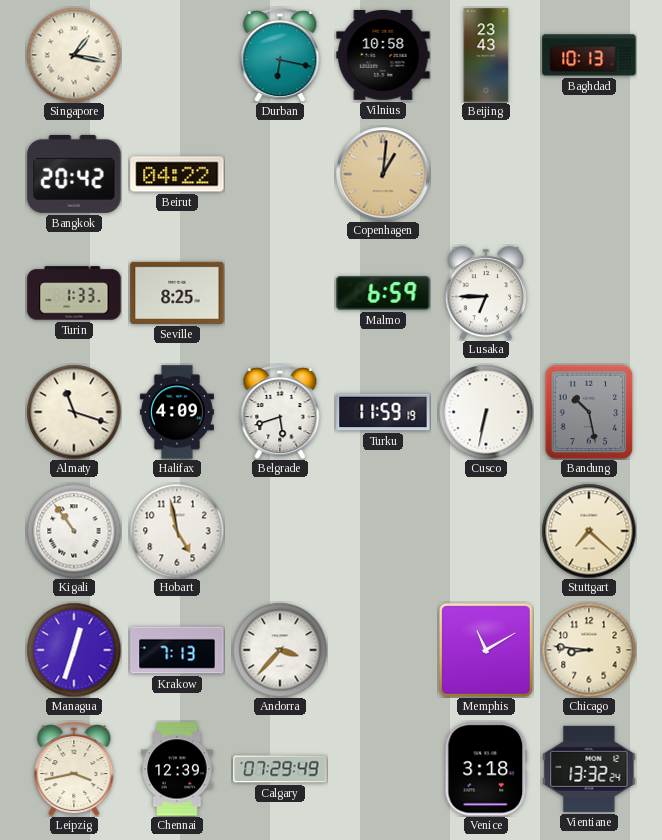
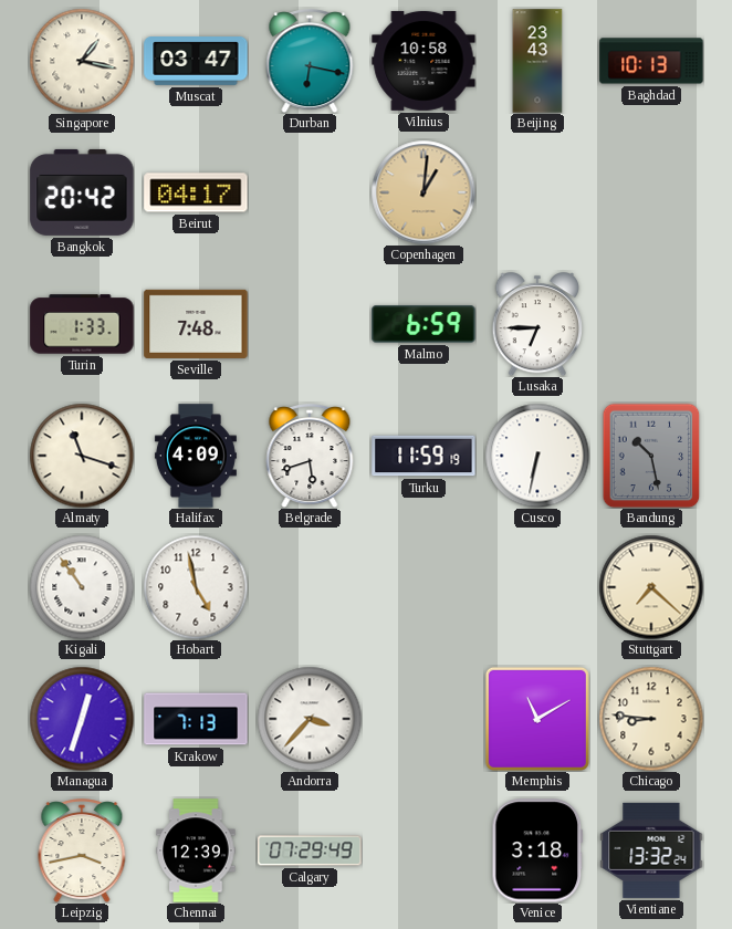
Muscat: none -> 03:47
Beirut: 04:22 -> 04:17
Seville: 8:25 -> 7:48
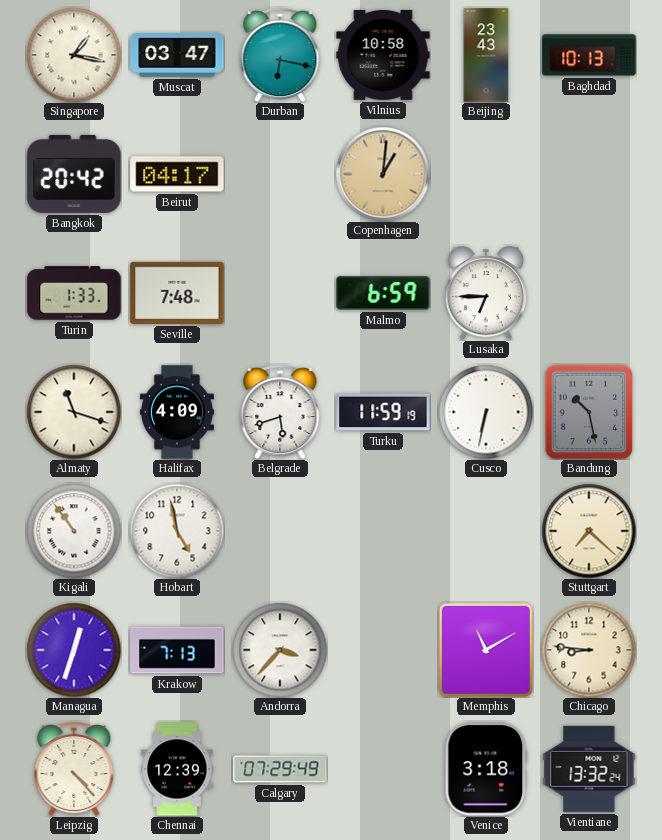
Leipzig: 3:43 -> 4:23
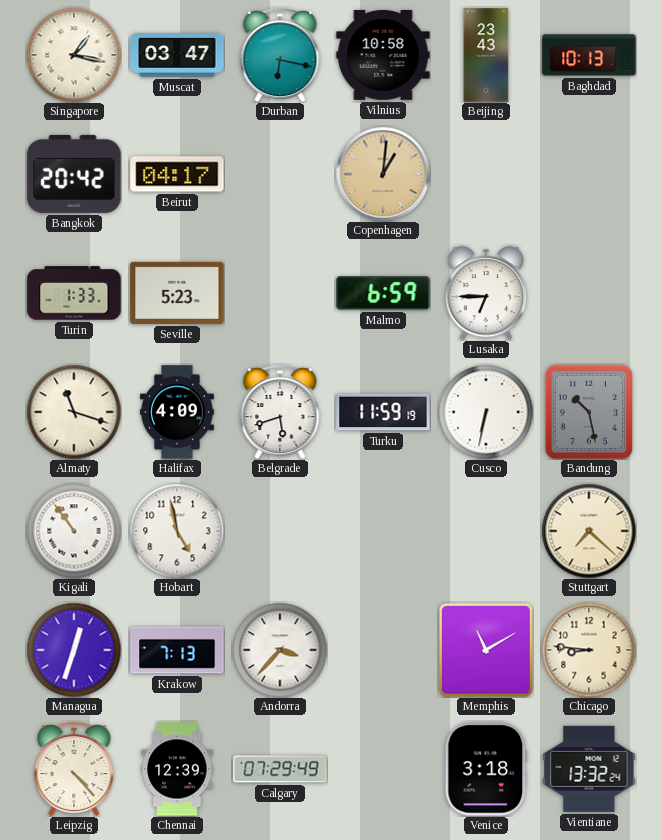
Seville: 7:48 -> 5:23
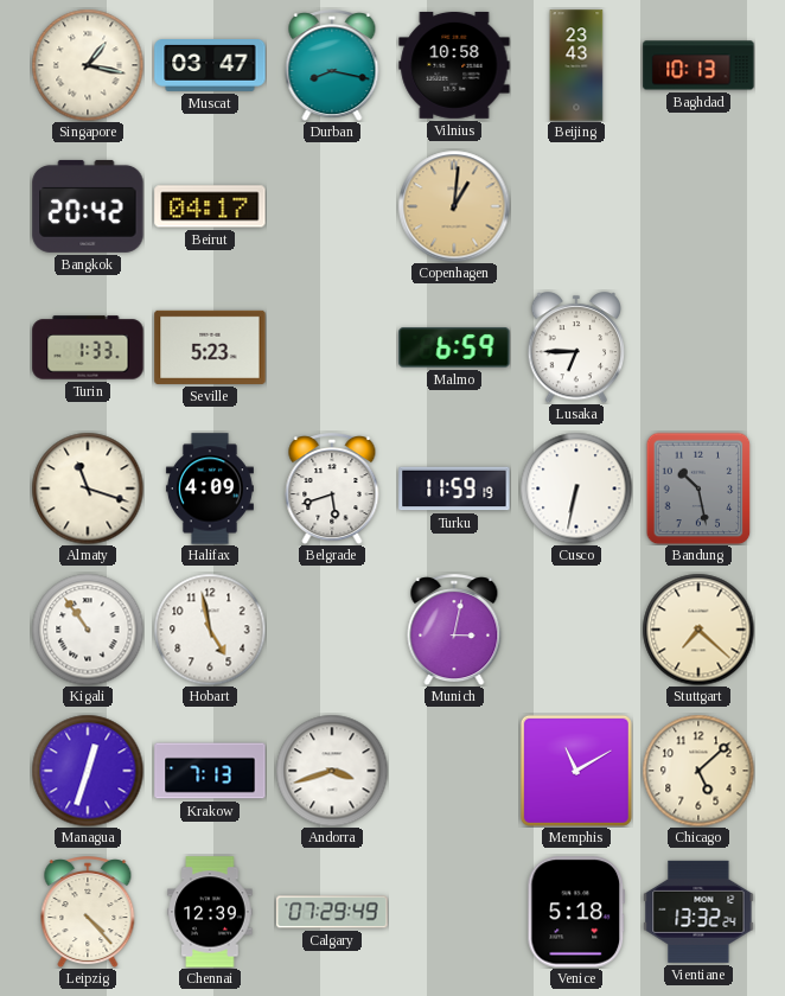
Durban: 6:17 -> 8:17
Munich: none -> 3:02
Andorra: 3:37 -> 3:42
Chicago: 8:46 -> 5:08
Venice: 3:18 -> 5:18
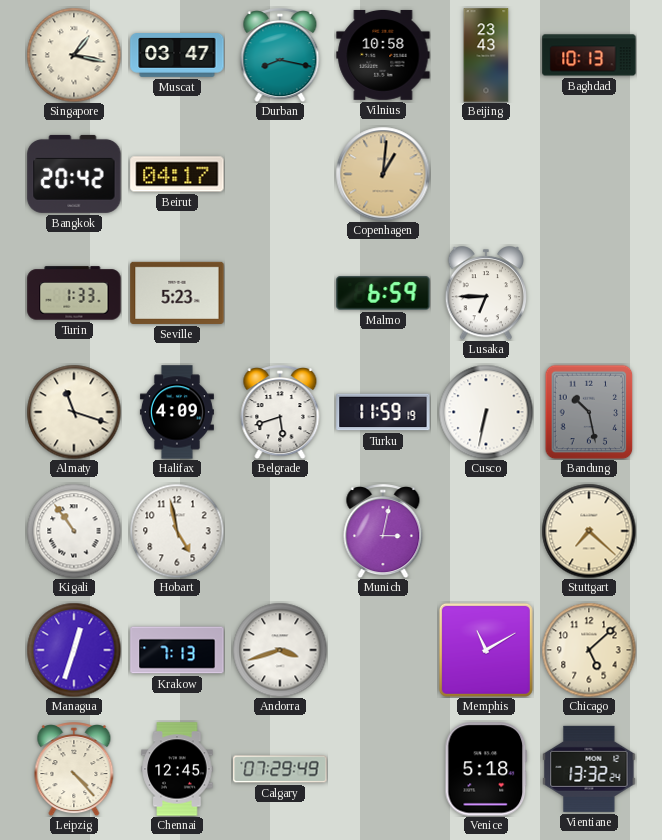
Chennai: 12:39 -> 12:45
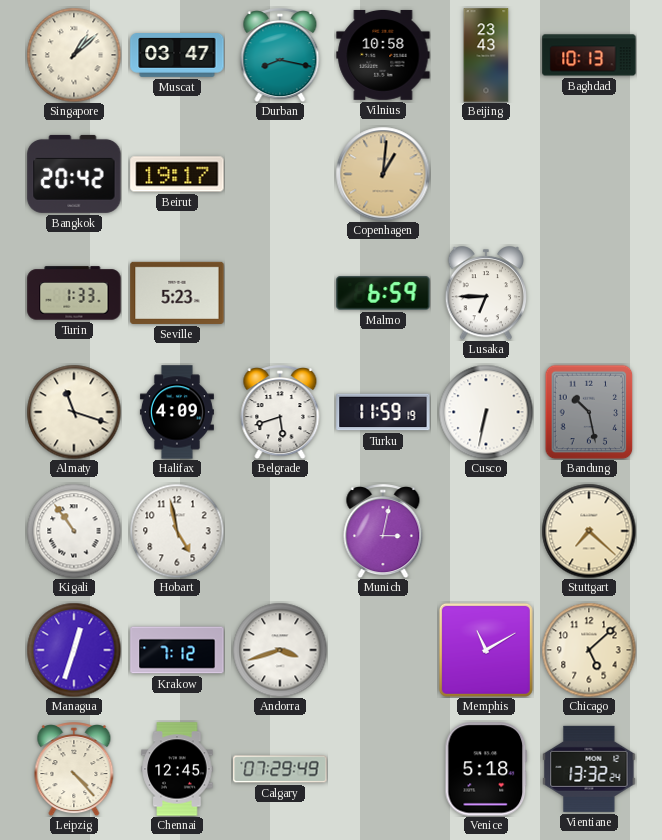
Singapore: 1:17 -> 1:08
Beirut: 04:17 -> 19:17
Krakow: 7:13 -> 7:12
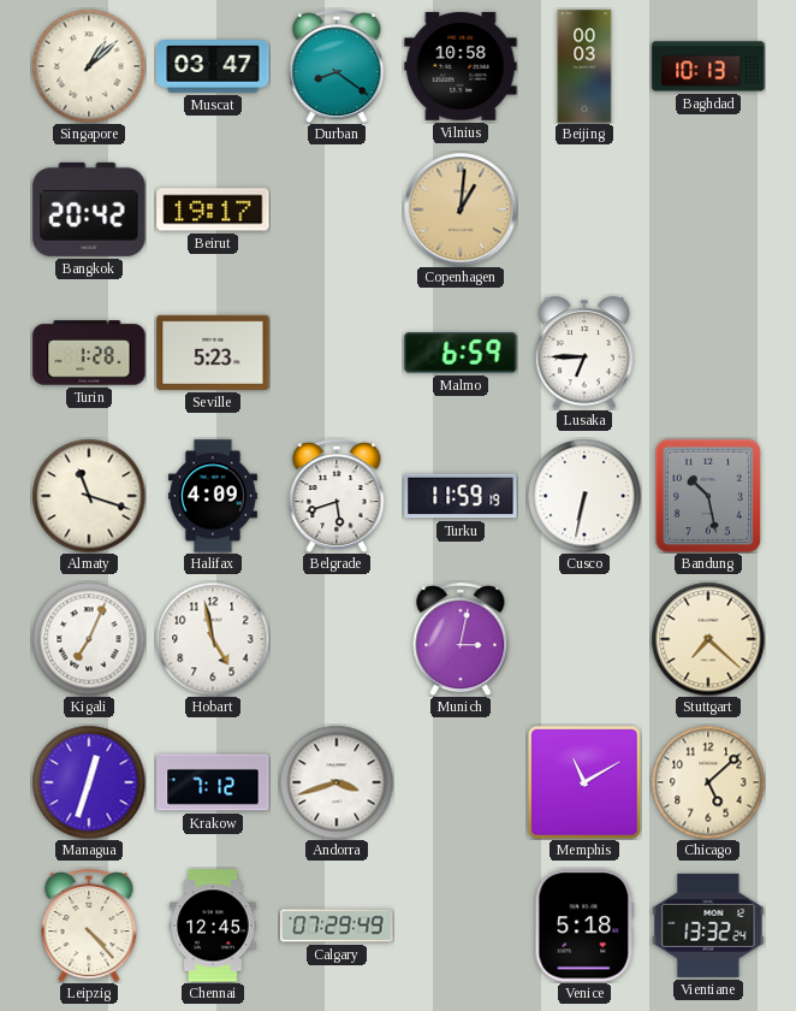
Durban: 8:17 -> 8:21
Beijing: 23:43 -> 00:03
Turin: 1:33 -> 1:28
Kigali: 10:54 -> 7:04
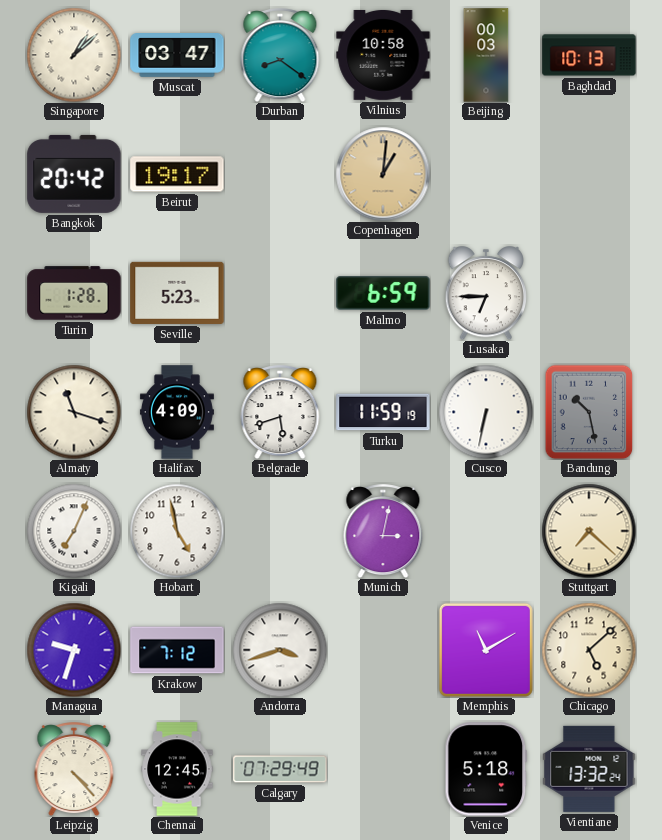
Managua: 12:33 -> 9:33
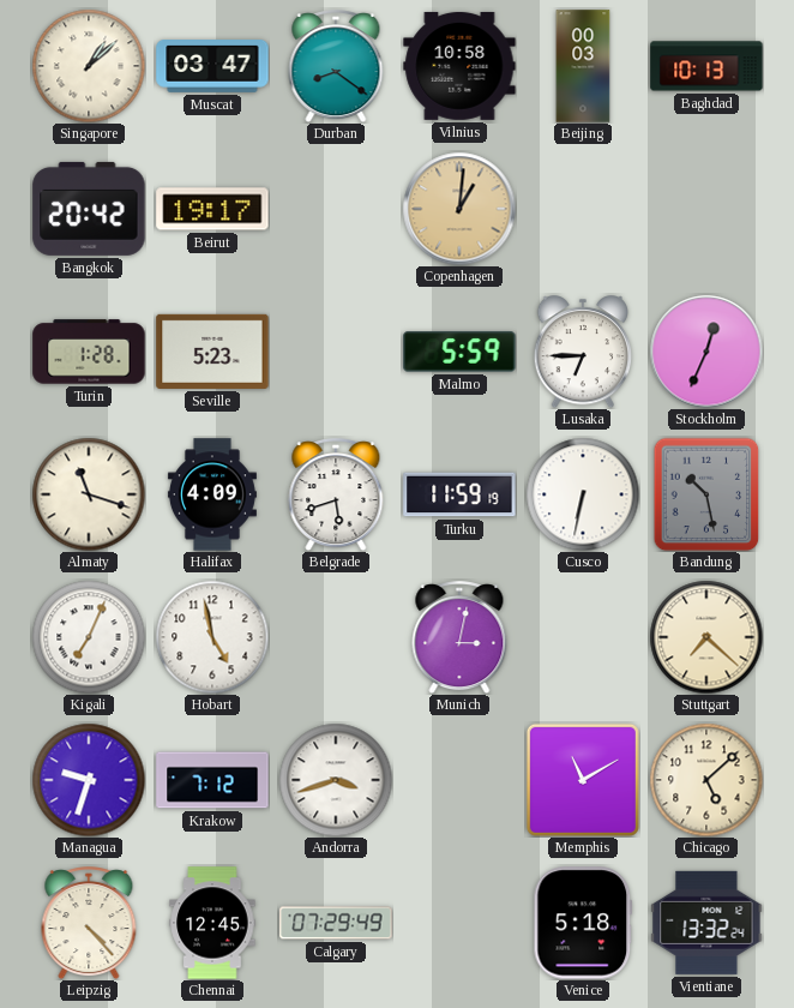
Malmo: 6:59 -> 5:59
Stockholm: none -> 12:34
